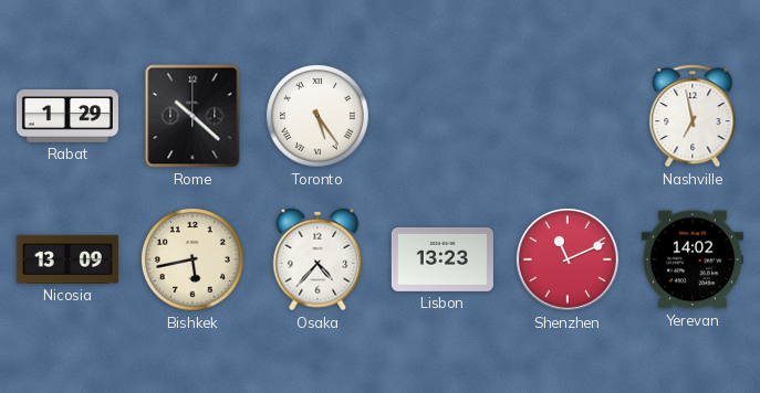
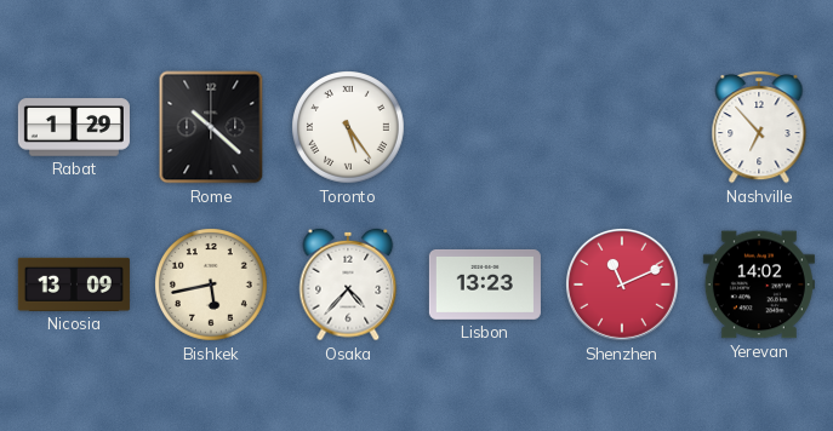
Nashville: 6:58 -> 6:53
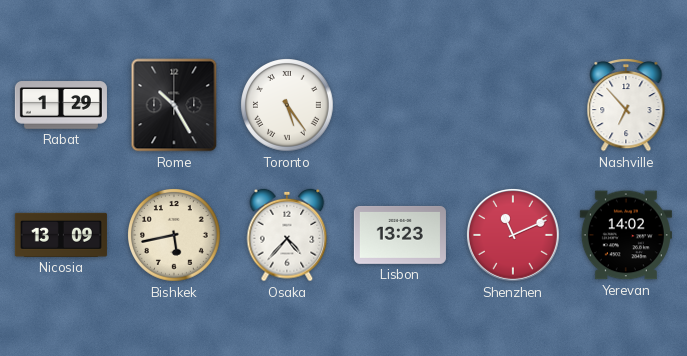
Rome: 10:22 -> 10:25
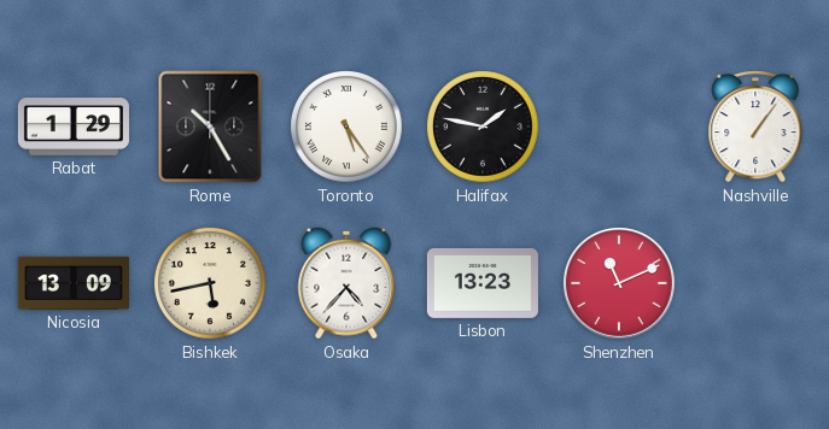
Halifax: none -> 1:47
Nashville: 6:53 -> 1:06
Yerevan: 14:02 -> none
